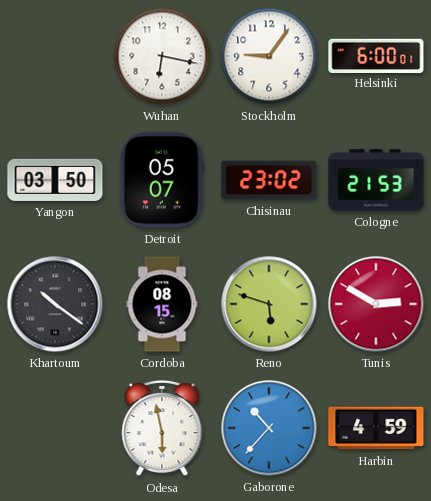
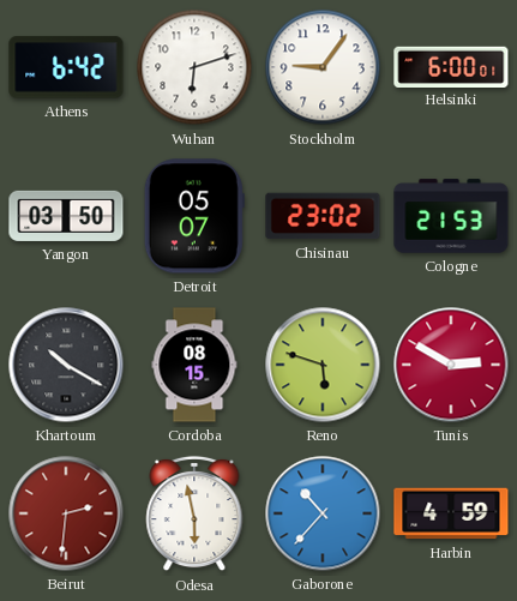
Athens: none -> 6:42
Wuhan: 6:17 -> 6:12
Khartoum: 10:21 -> 10:20
Beirut: none -> 2:31
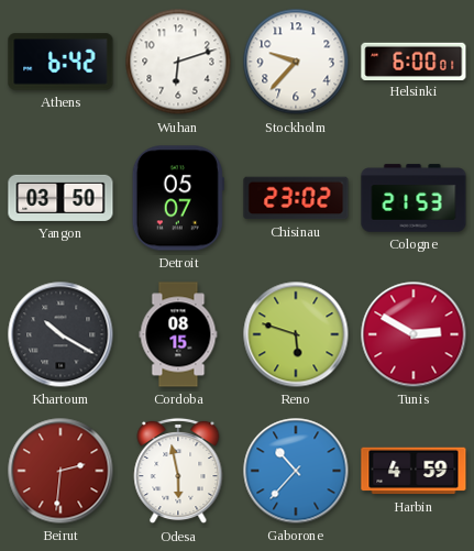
Stockholm: 9:06 -> 9:37
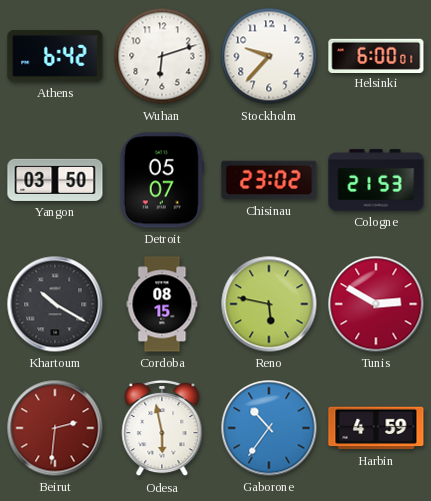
Reno: 5:48 -> 5:47
Gaborone: 10:37 -> 10:36
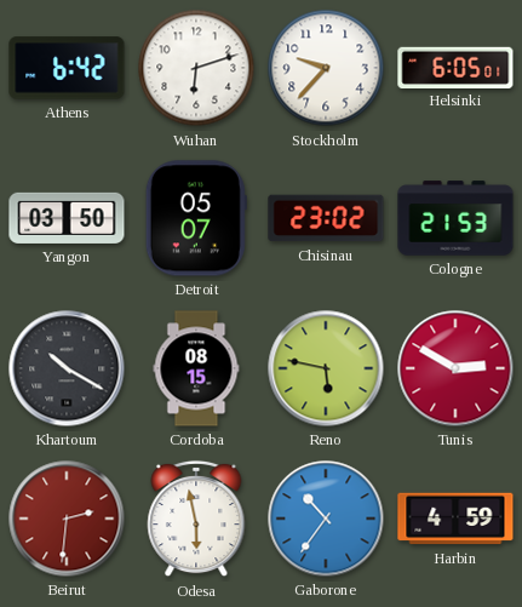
Helsinki: 6:00 -> 6:05
